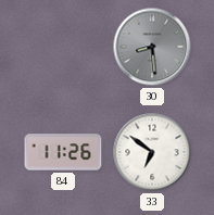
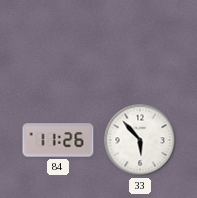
30: 8:29 -> none
33: 6:51 -> 5:53
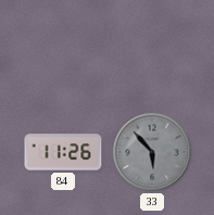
33 dial: white -> grey
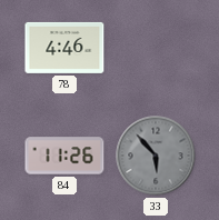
78: none -> 4:46
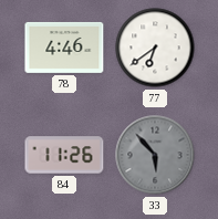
77: none -> 6:39
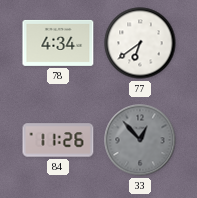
78: 4:46 -> 4:34
33: 5:53 -> 12:53
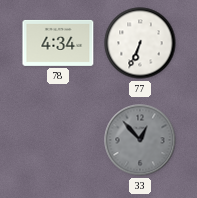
77: 6:39 -> 6:34
84: 11:26 -> none
